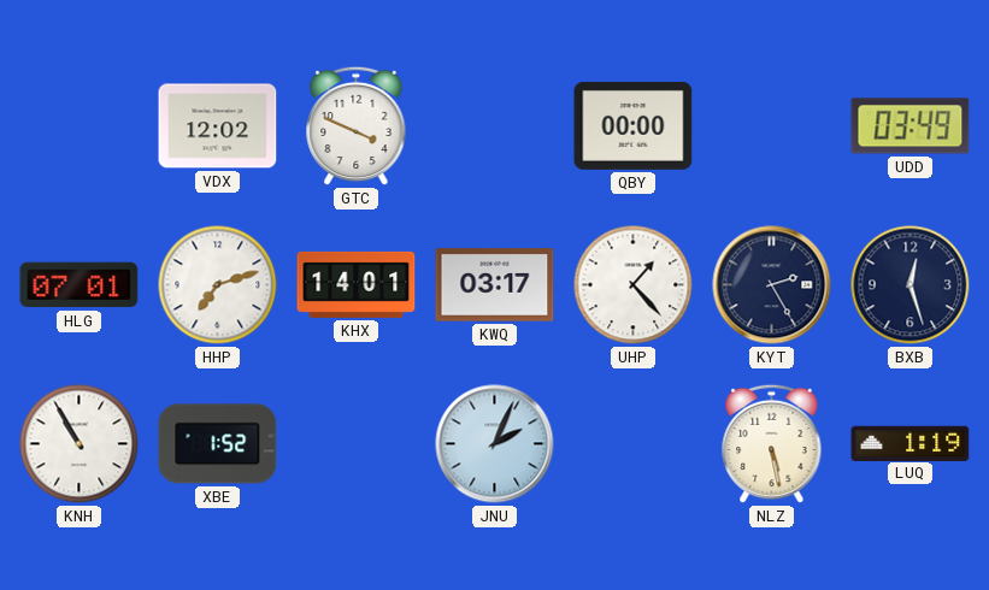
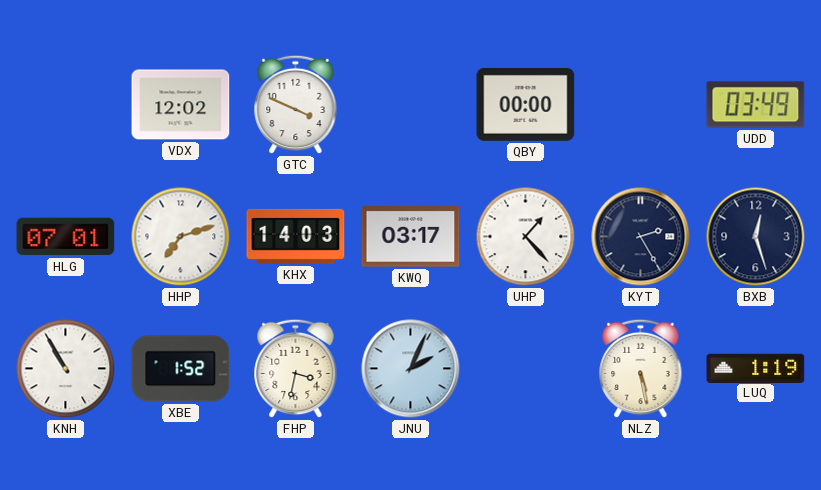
KHX: 14:01 -> 14:03
FHP: none -> 3:32
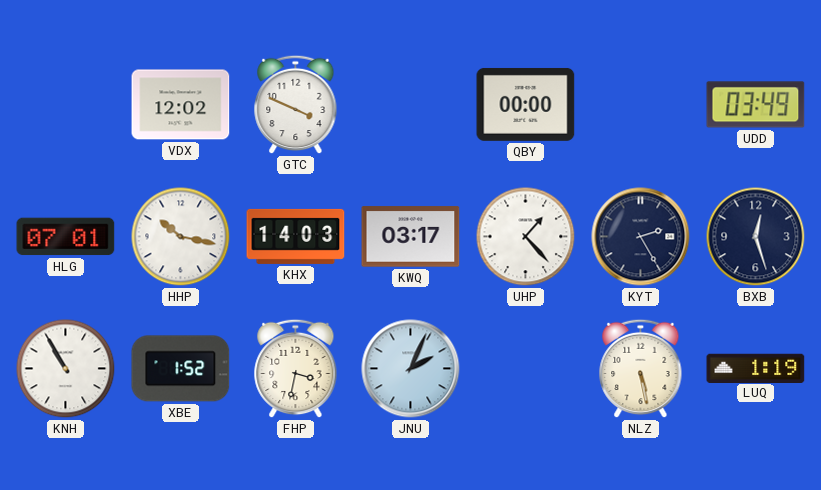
HHP: 7:12 -> 10:17
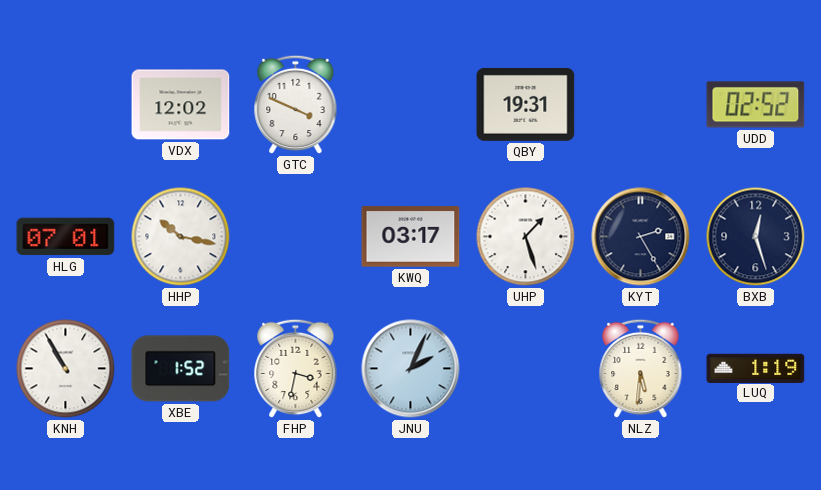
QBY: 00:00 -> 19:31
UDD: 03:49 -> 02:52
KHX: 14:03 -> none
UHP: 1:23 -> 1:27
NLZ: 5:28 -> 5:31
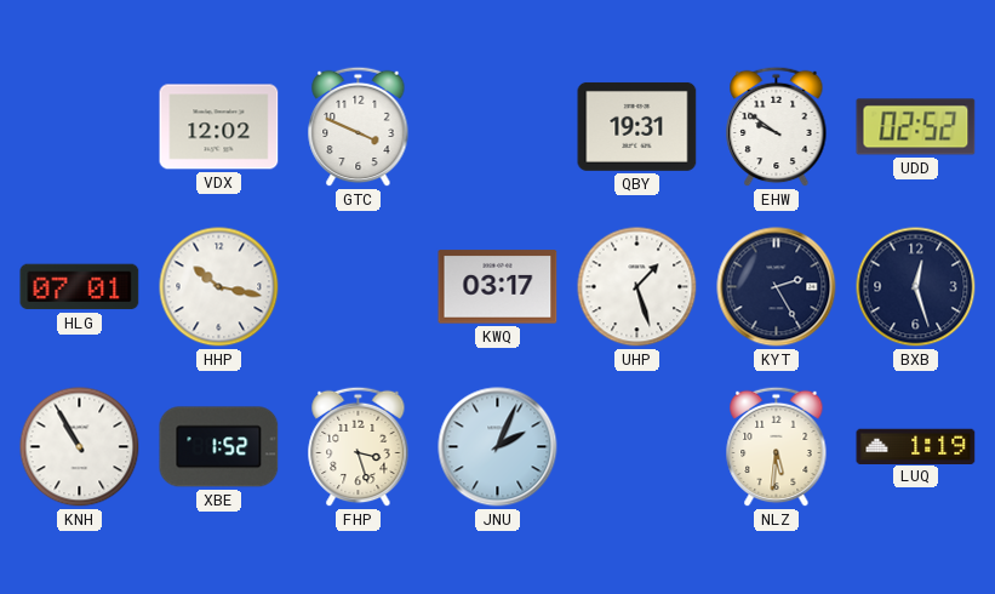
EHW: none -> 9:51
FHP: 3:32 -> 3:27
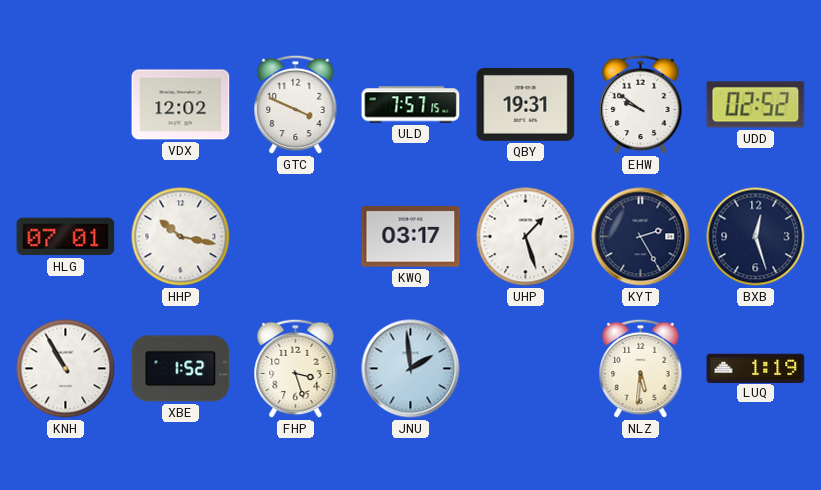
ULD: none -> 7:57
JNU: 2:04 -> 1:59
